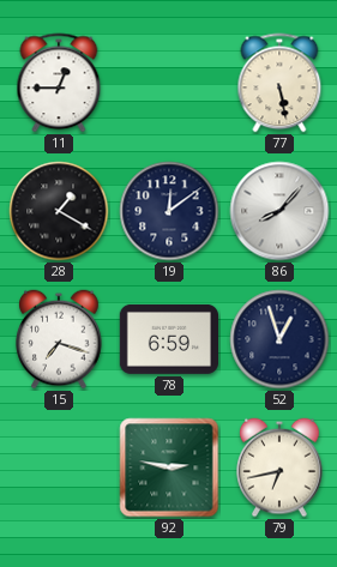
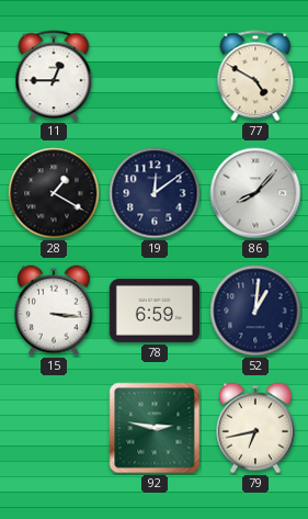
77: 5:28 -> 4:50
15: 7:18 -> 3:16
52: 12:57 -> 1:01
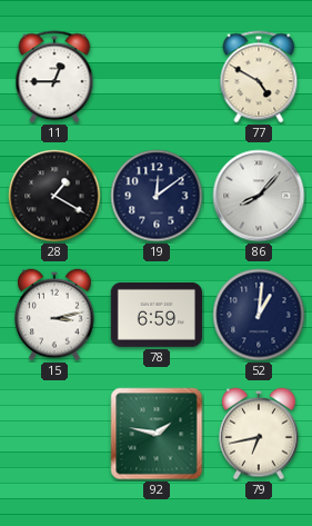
15: 3:16 -> 3:13
92: 2:47 -> 1:47
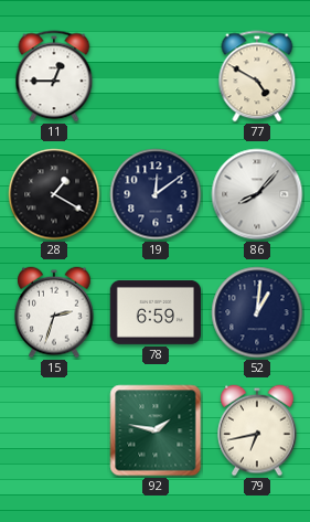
15: 3:13 -> 2:33
